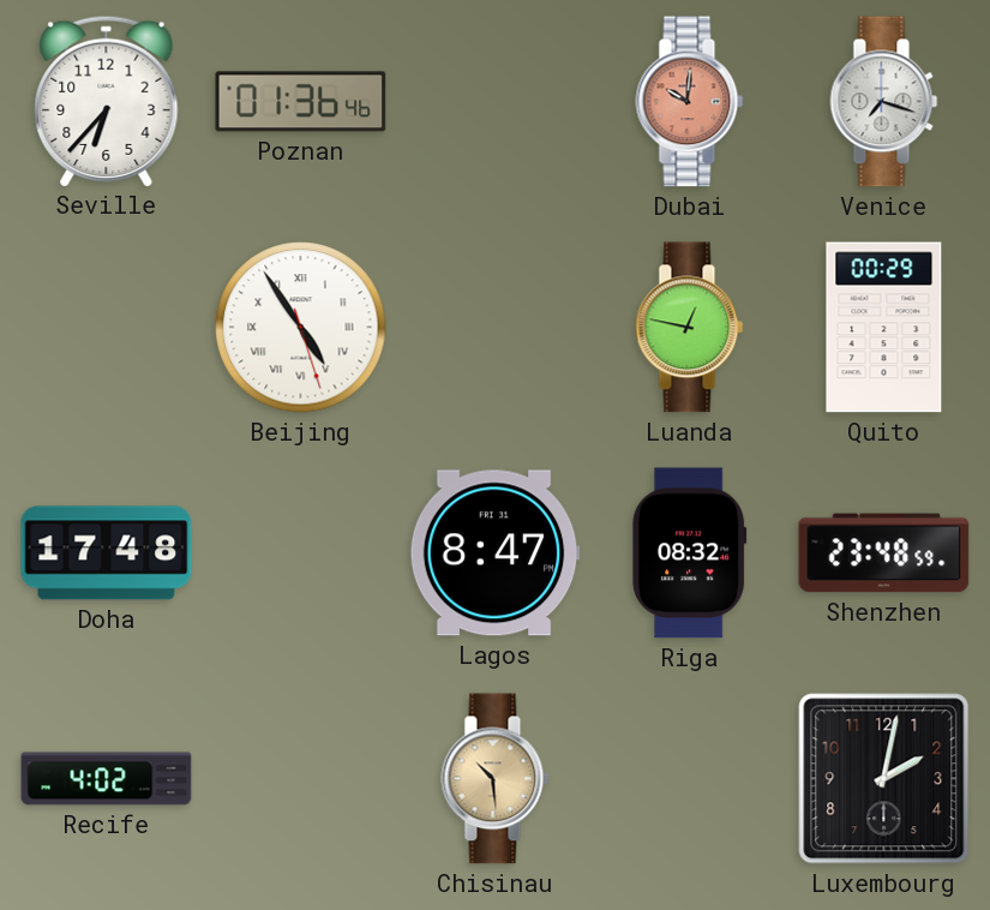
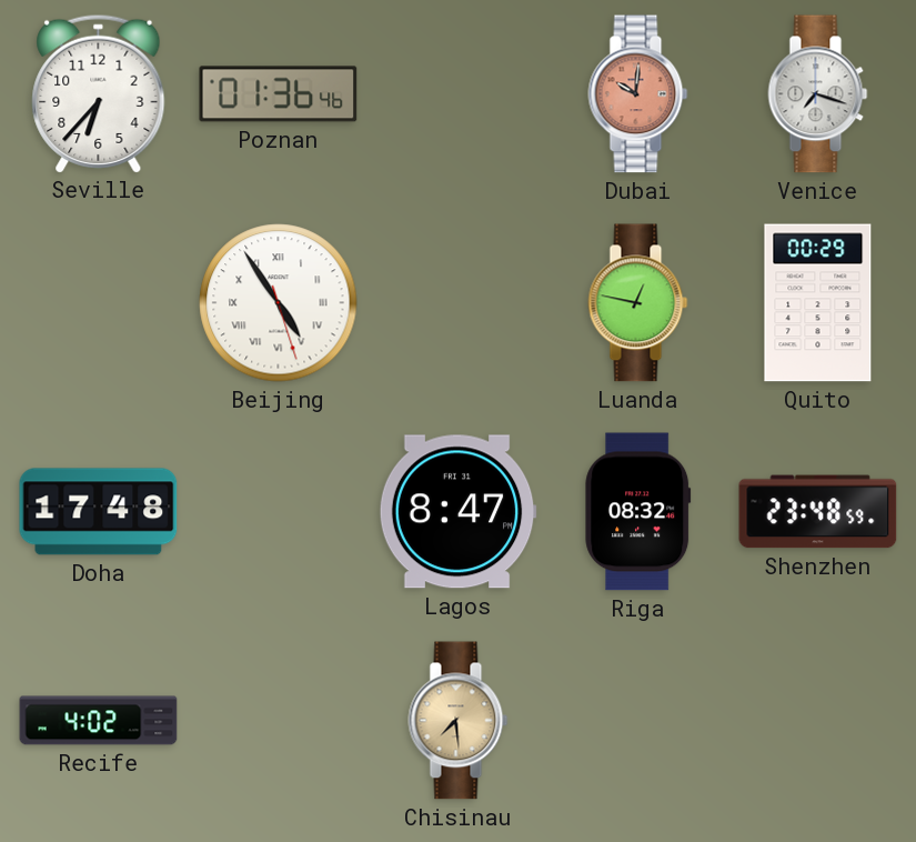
Chisinau: 10:29 -> 7:29
Luxembourg: 2:02 -> none
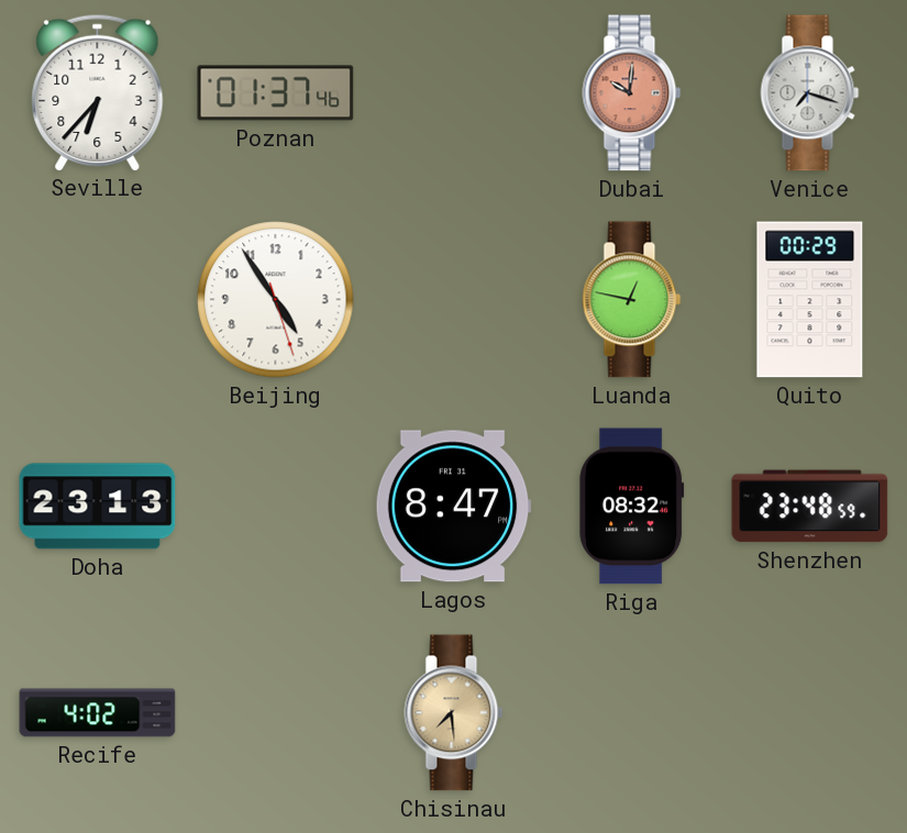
Poznan: 01:36 -> 01:37
Beijing numerals: Roman -> Arabic
Doha: 17:48 -> 23:13
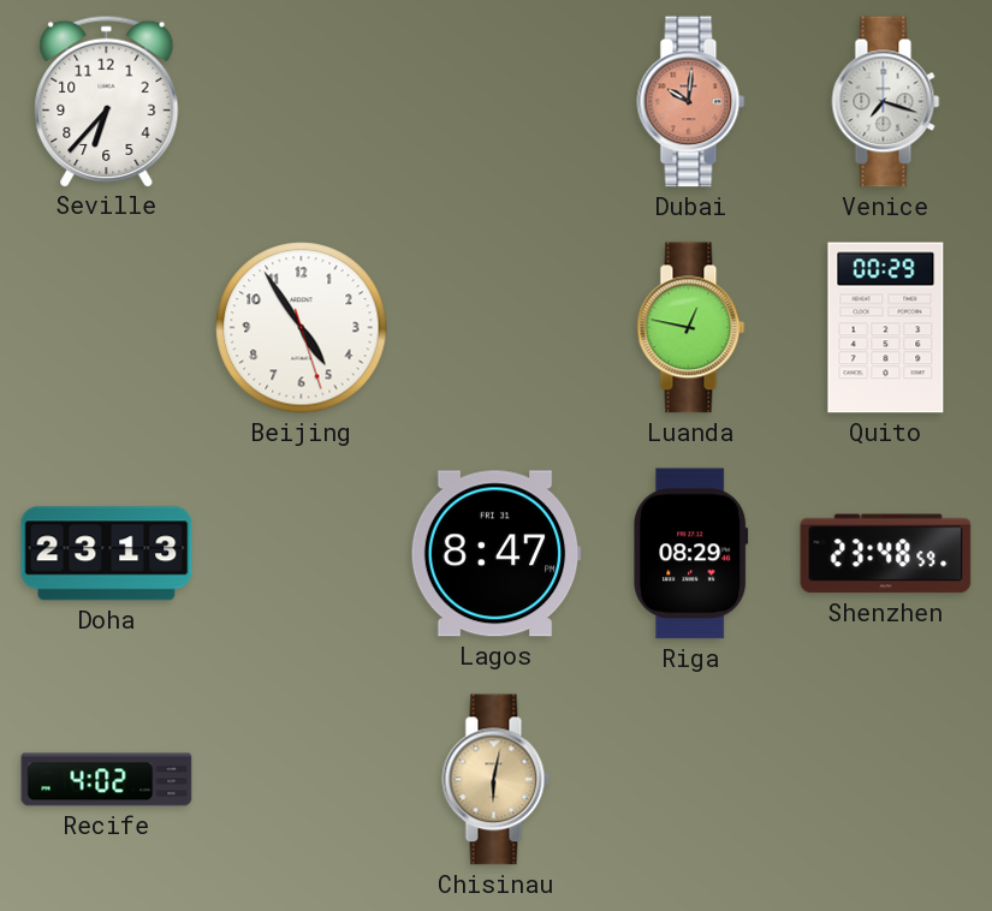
Poznan: 01:37 -> none
Riga: 08:32 -> 08:29
Chisinau: 7:29 -> 6:02
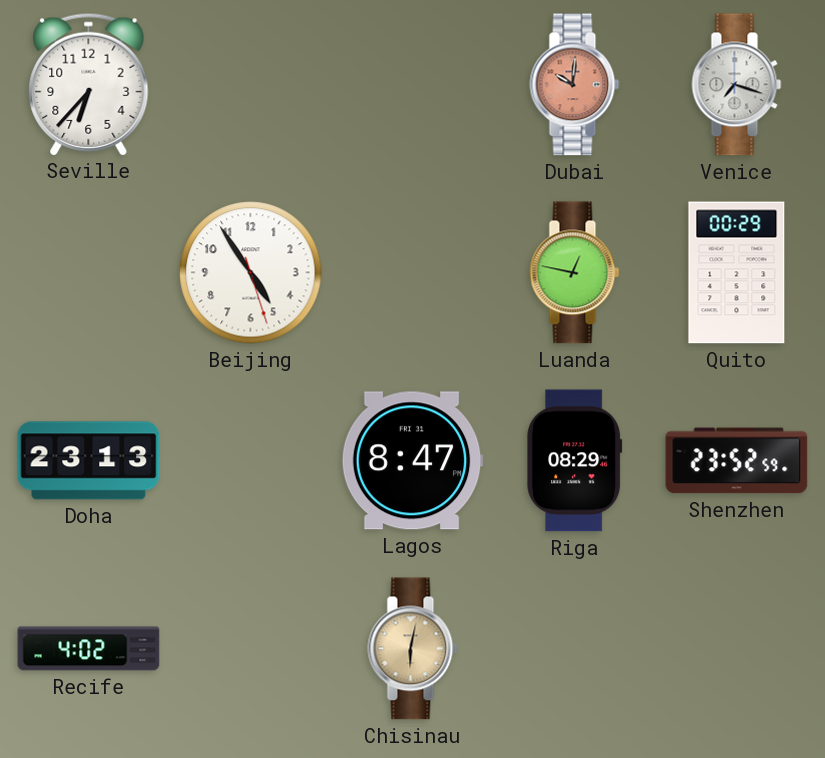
Shenzhen: 23:48 -> 23:52
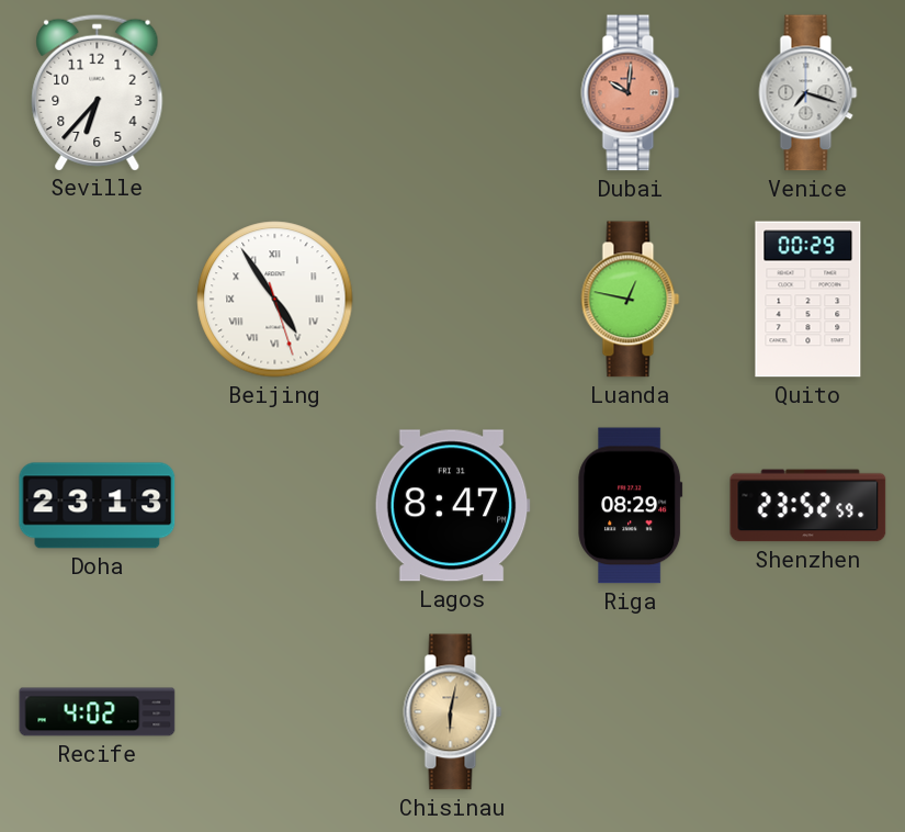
Beijing numerals: Arabic -> Roman
